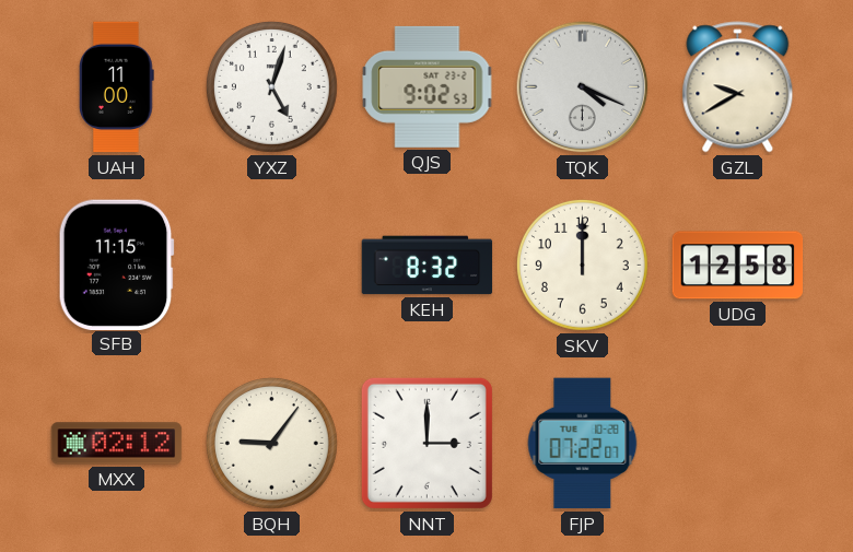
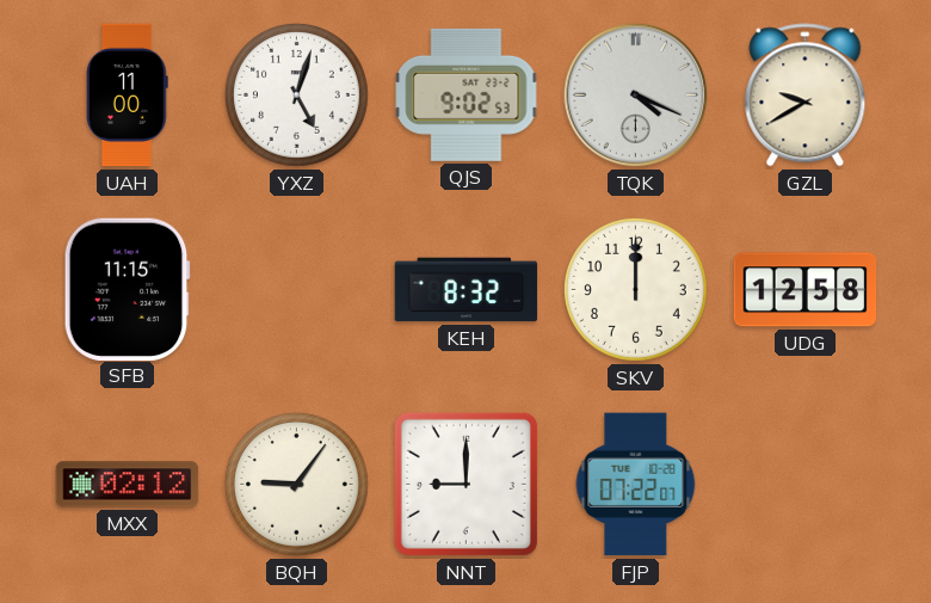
NNT: 3:00 -> 9:00
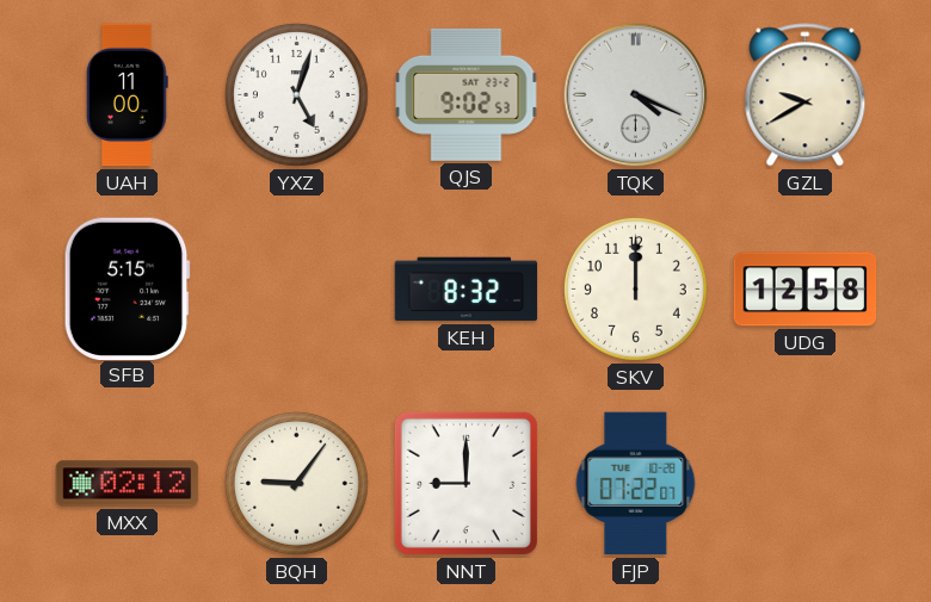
SFB: 11:15 -> 5:15
